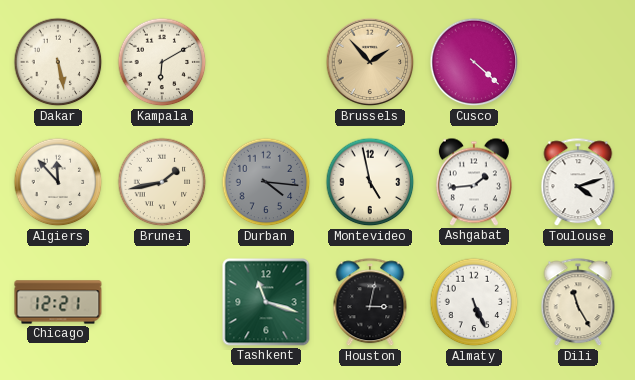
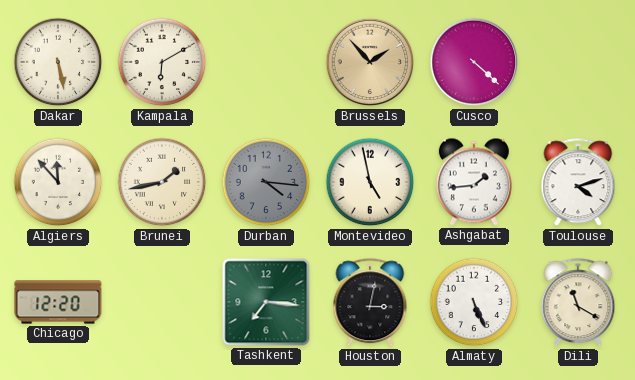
Chicago: 12:21 -> 12:20
Tashkent: 11:18 -> 7:16
Dili: 11:25 -> 11:20
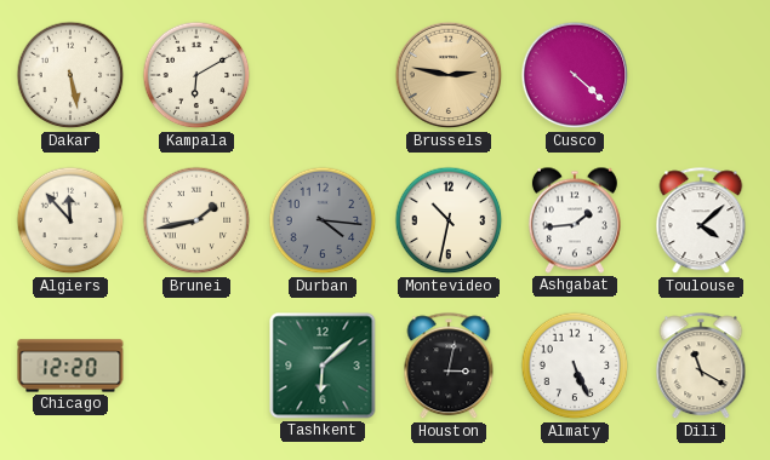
Brussels: 1:53 -> 2:47
Montevideo: 4:58 -> 10:32
Toulouse: 4:12 -> 4:08
Tashkent: 7:16 -> 6:08
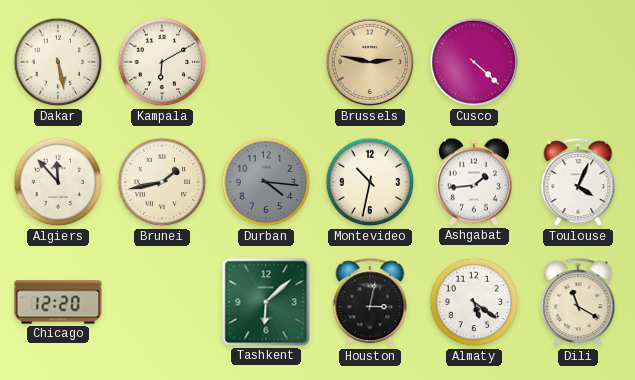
Toulouse: 4:08 -> 4:04
Almaty: 5:26 -> 5:21
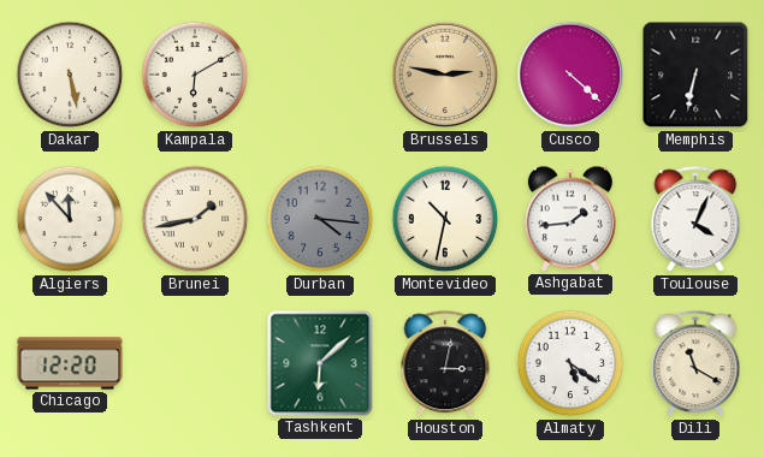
Memphis: none -> 6:32
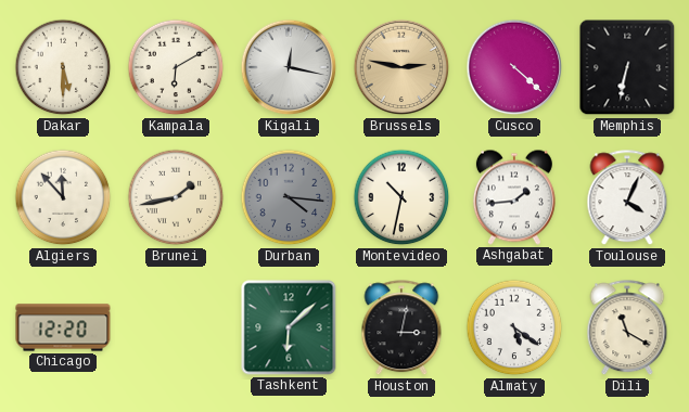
Dakar: 5:28 -> 5:30
Kigali: none -> 12:17
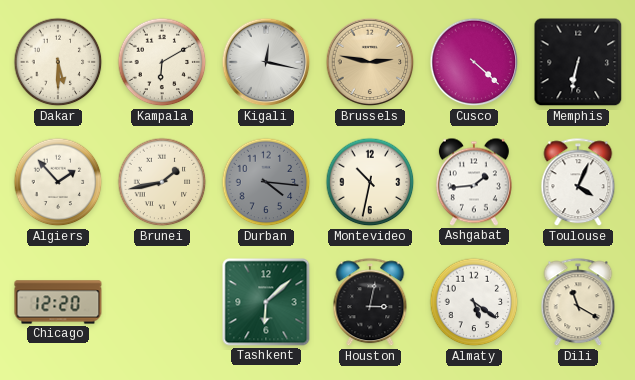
Algiers: 11:53 -> 1:53
